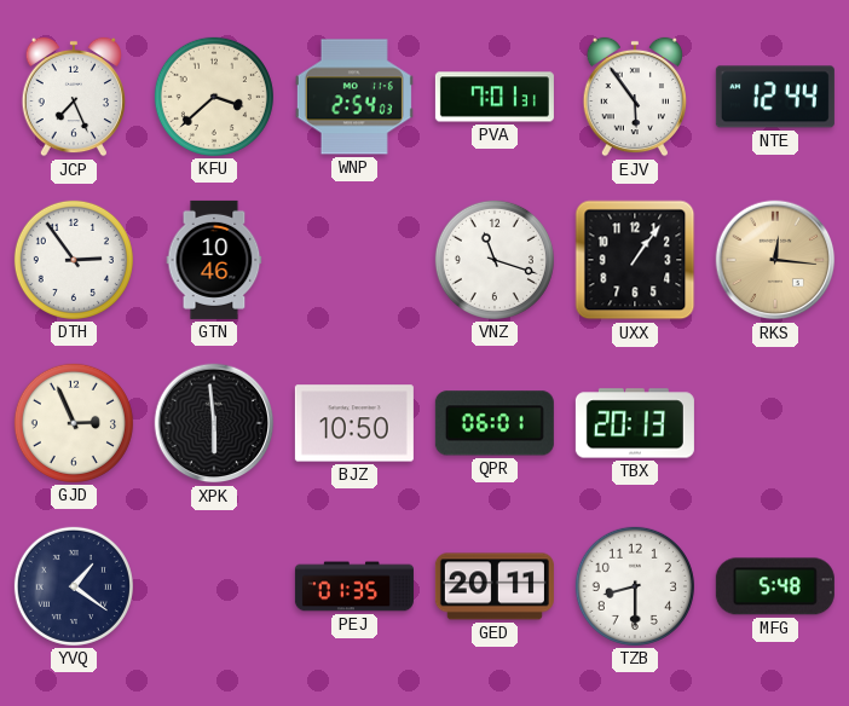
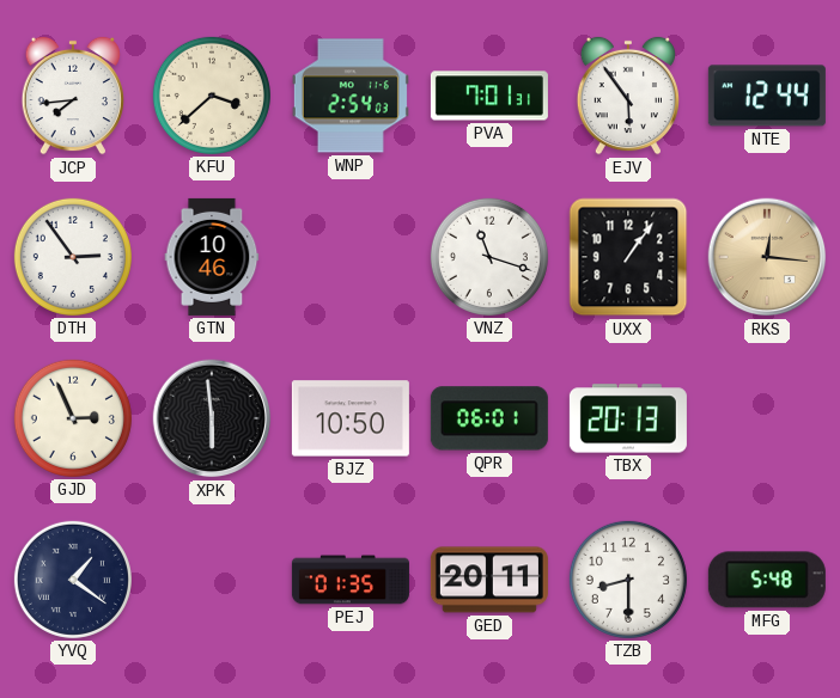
JCP: 7:26 -> 7:44
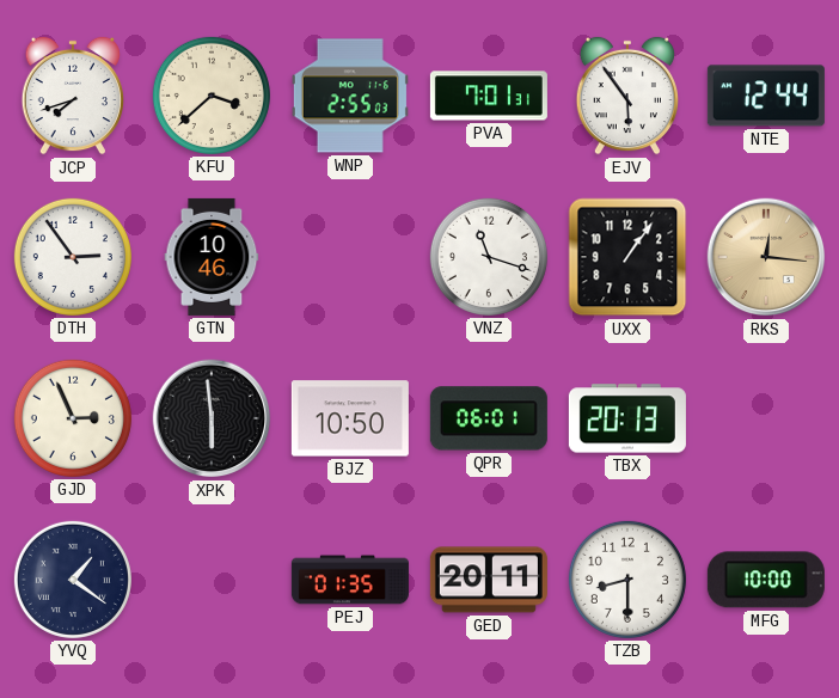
JCP: 7:44 -> 7:42
WNP: 2:54 -> 2:55
MFG: 5:48 -> 10:00
